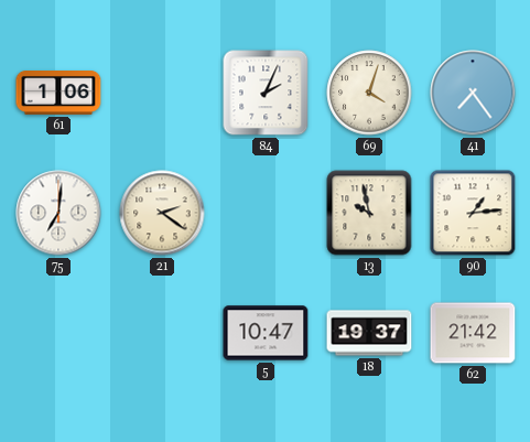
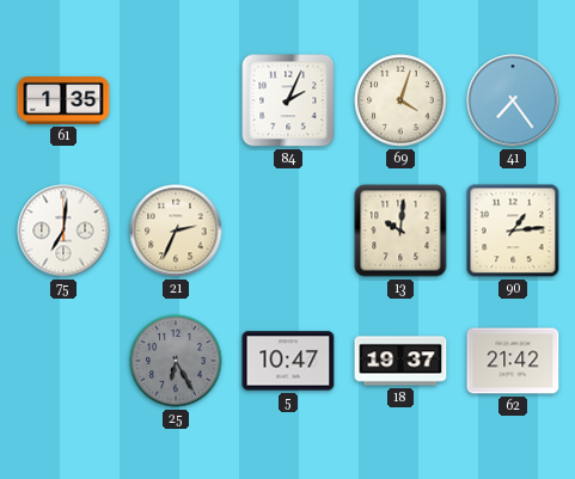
61: 1:06 -> 1:35
21: 2:21 -> 2:34
13: 9:58 -> 10:01
25: none -> 6:25
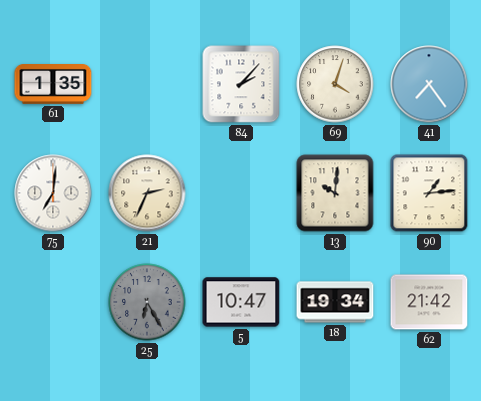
84: 2:04 -> 2:07
18: 19:37 -> 19:34
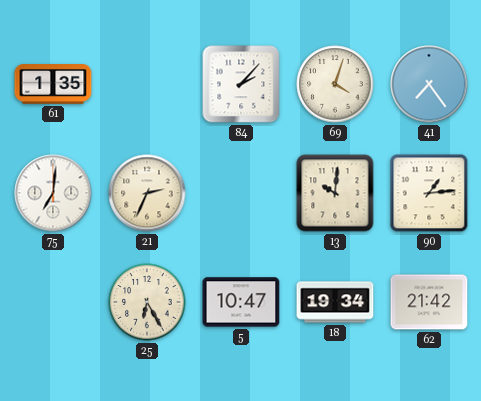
25 dial: grey -> cream
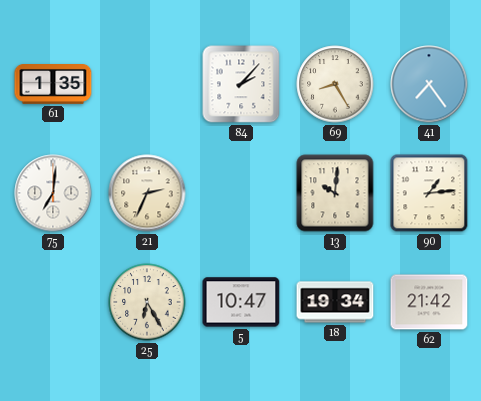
69: 4:03 -> 8:25
